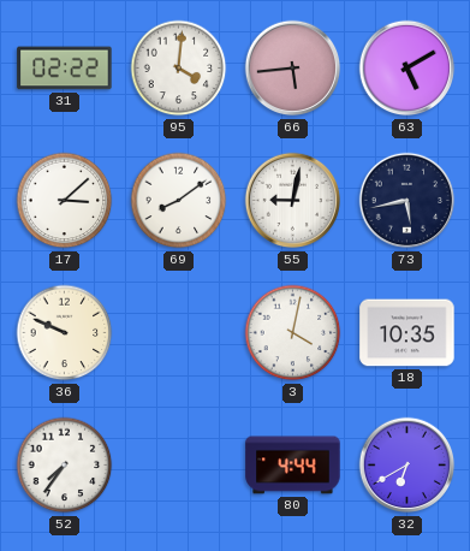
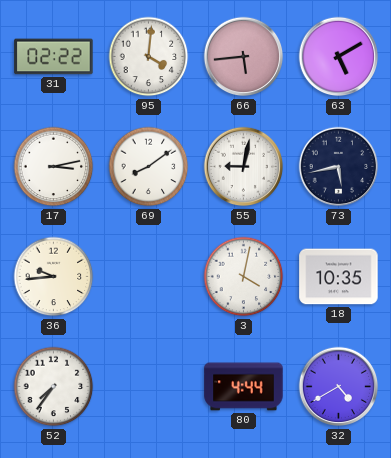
17: 3:08 -> 3:13
36: 9:49 -> 9:44
32: 6:40 -> 4:40
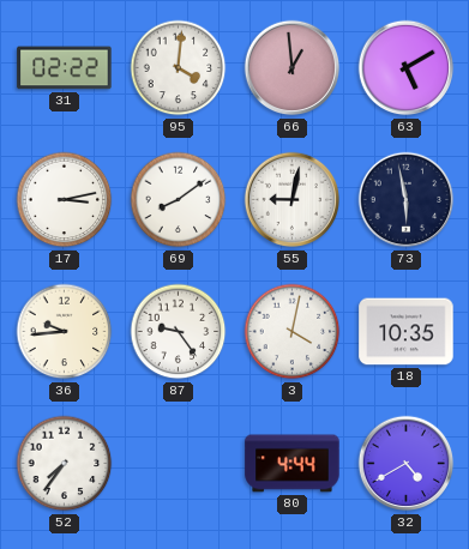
66: 5:44 -> 12:59
73: 5:43 -> 5:58
87: none -> 9:24
